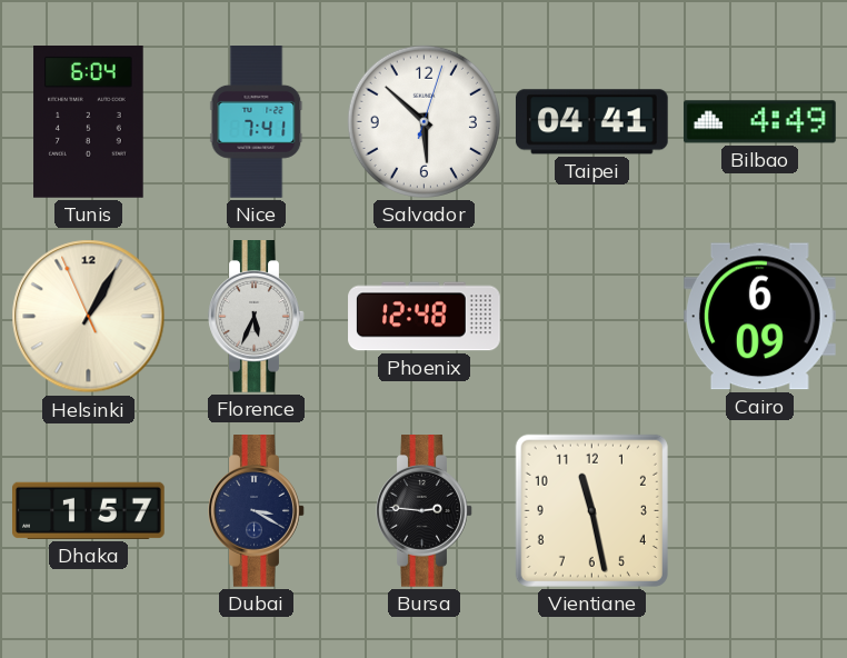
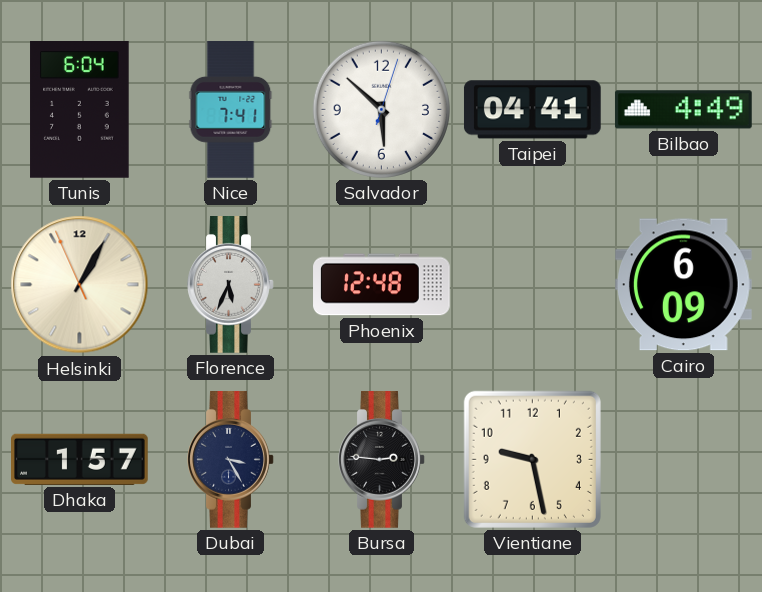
Dubai: 3:20 -> 3:25
Vientiane: 11:28 -> 9:28
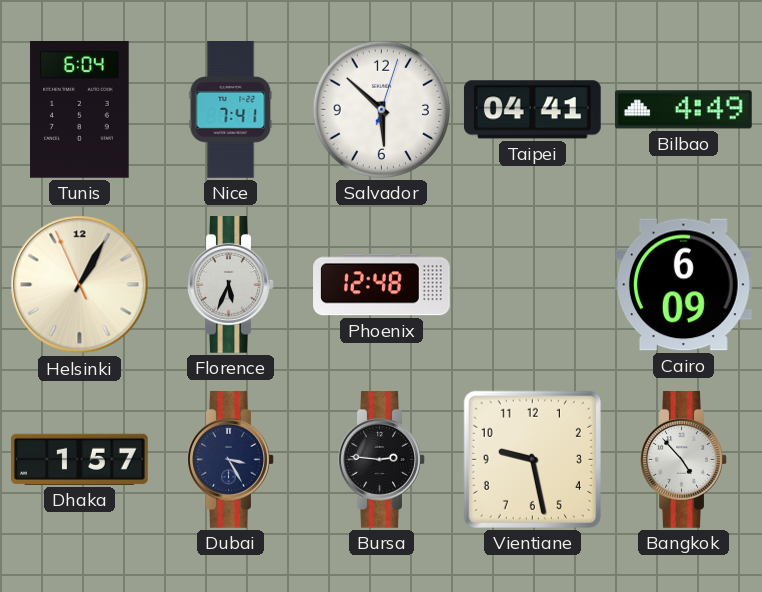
Bangkok: none -> 4:53
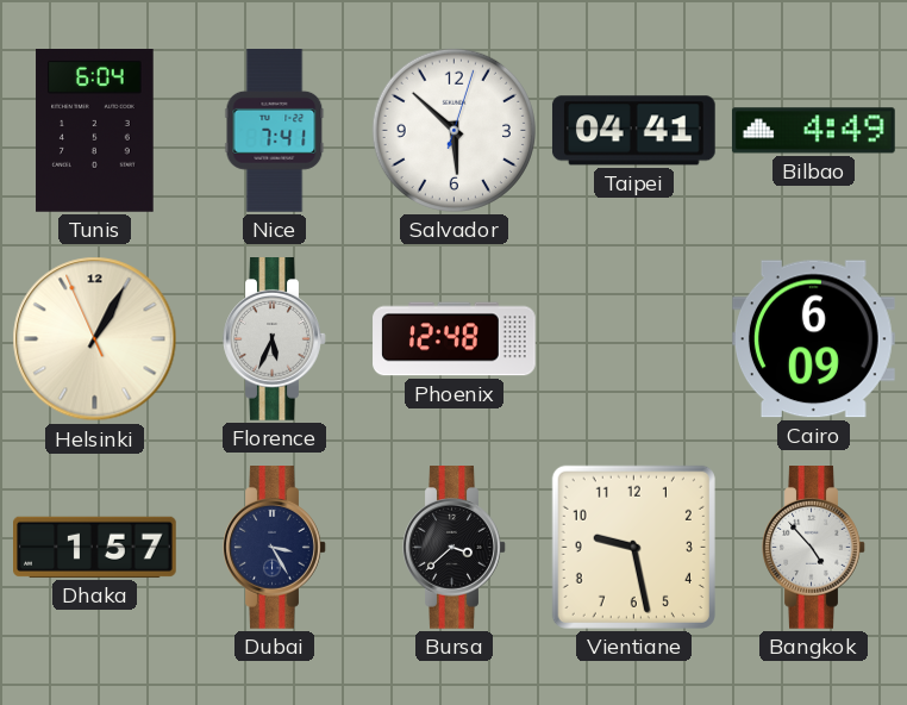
Bursa: 2:46 -> 3:38
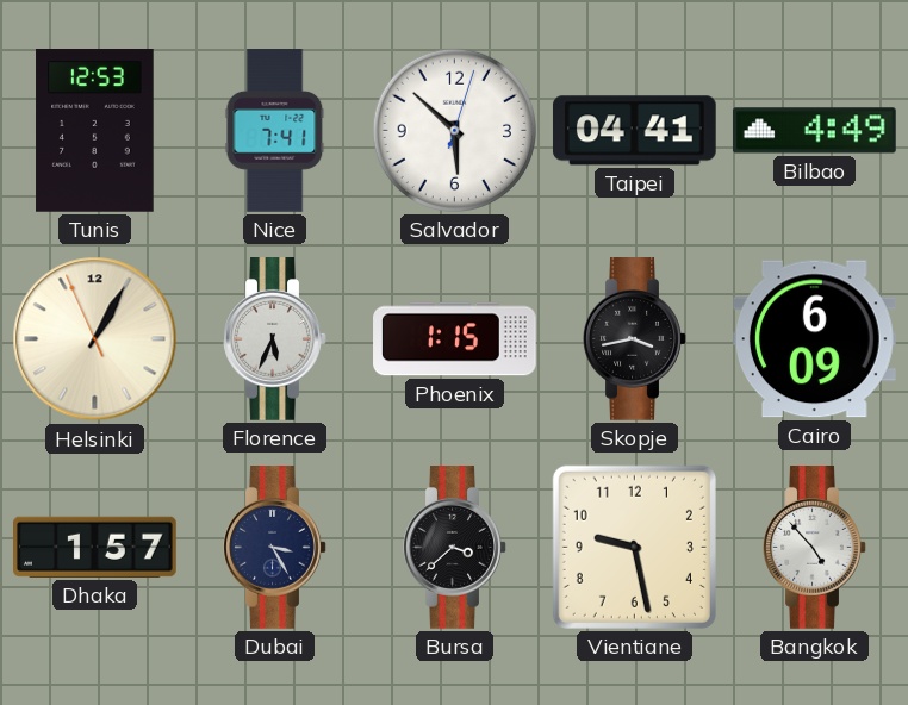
Tunis: 6:04 -> 12:53
Phoenix: 12:48 -> 1:15
Skopje: none -> 3:43
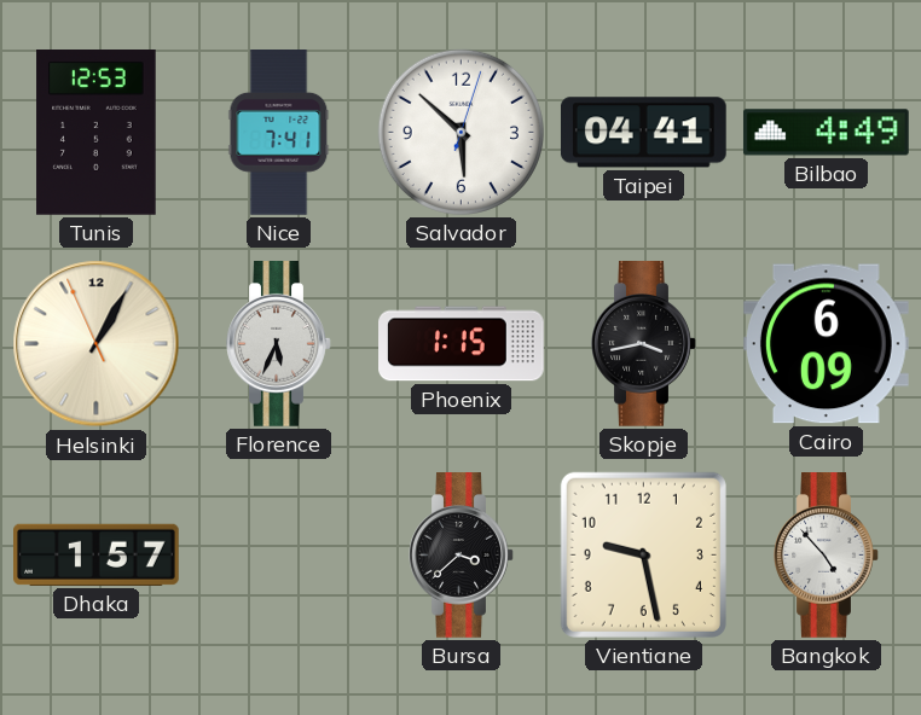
Dubai: 3:25 -> none
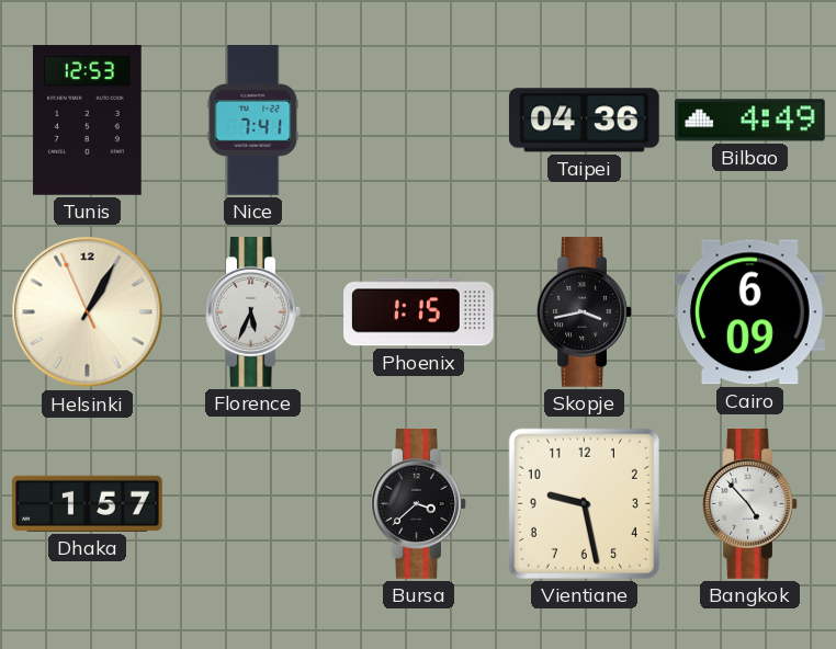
Salvador: 5:52 -> none
Taipei: 04:41 -> 04:36
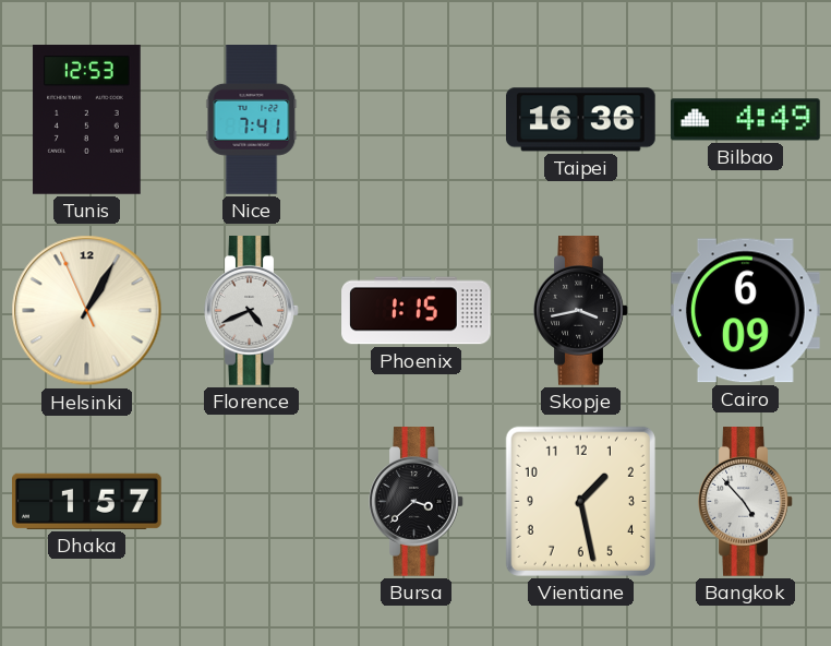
Taipei: 04:36 -> 16:36
Florence: 5:34 -> 4:41
Vientiane: 9:28 -> 1:28
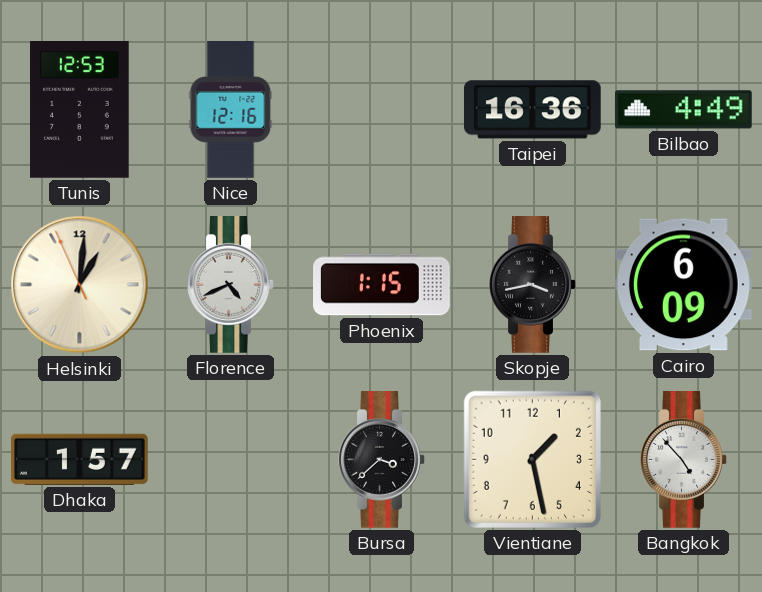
Nice: 7:41 -> 12:16
Helsinki: 1:04 -> 1:00
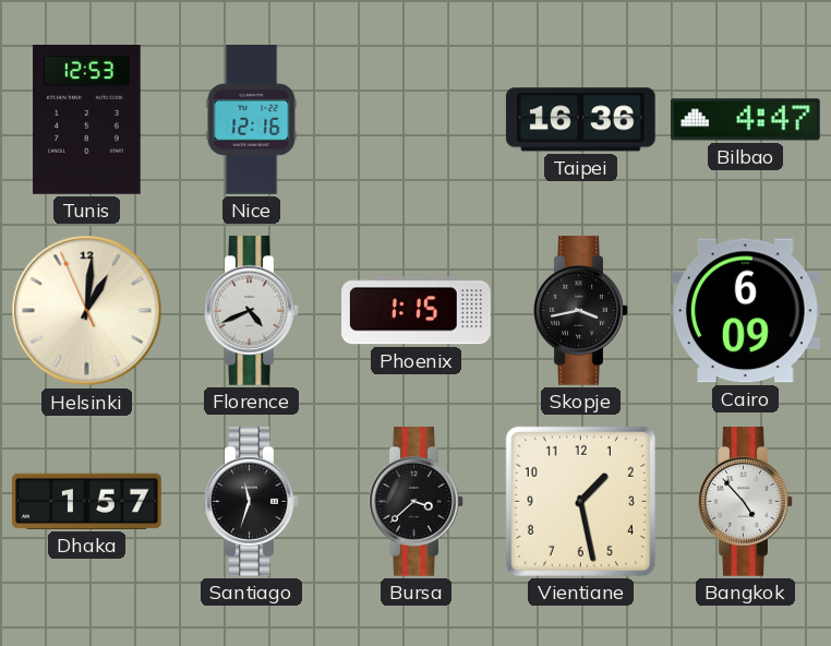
Bilbao: 4:49 -> 4:47
Santiago: none -> 11:33
